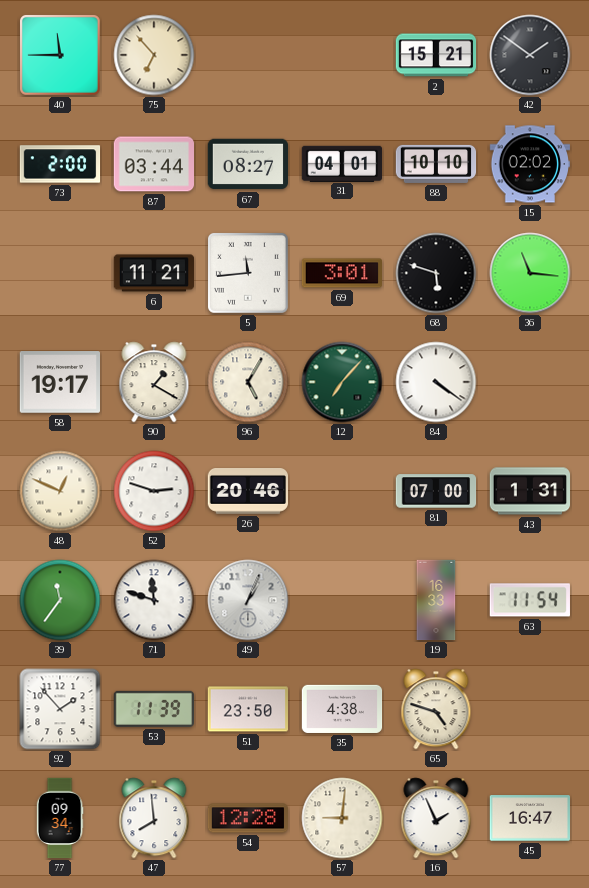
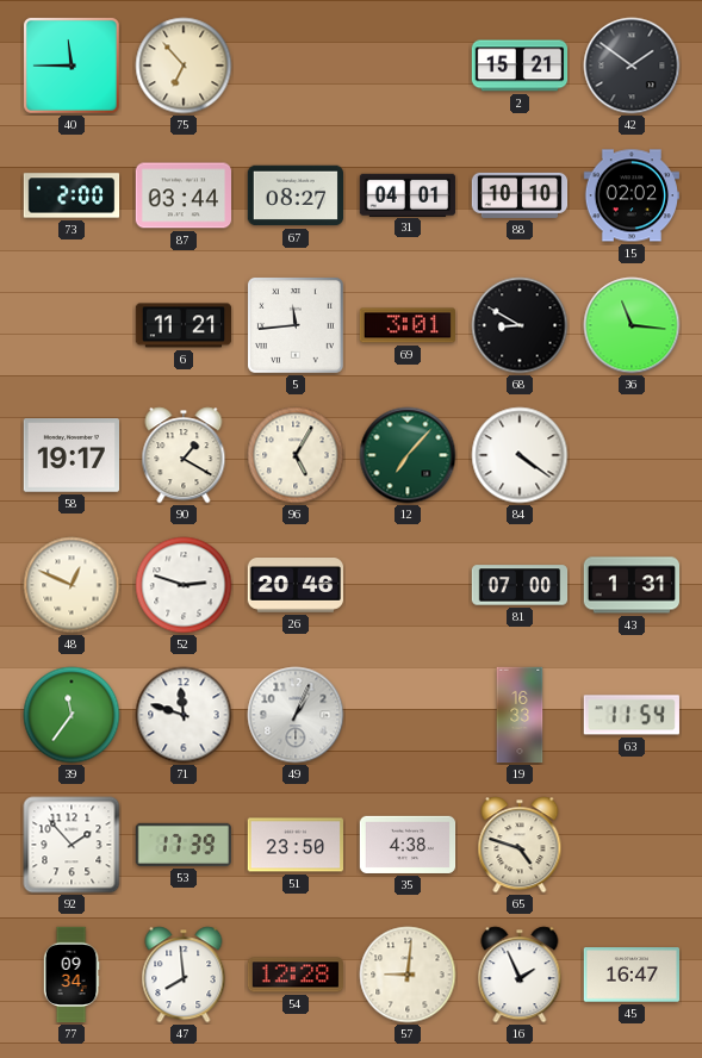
68: 5:48 -> 8:50
53: 11:39 -> 17:39
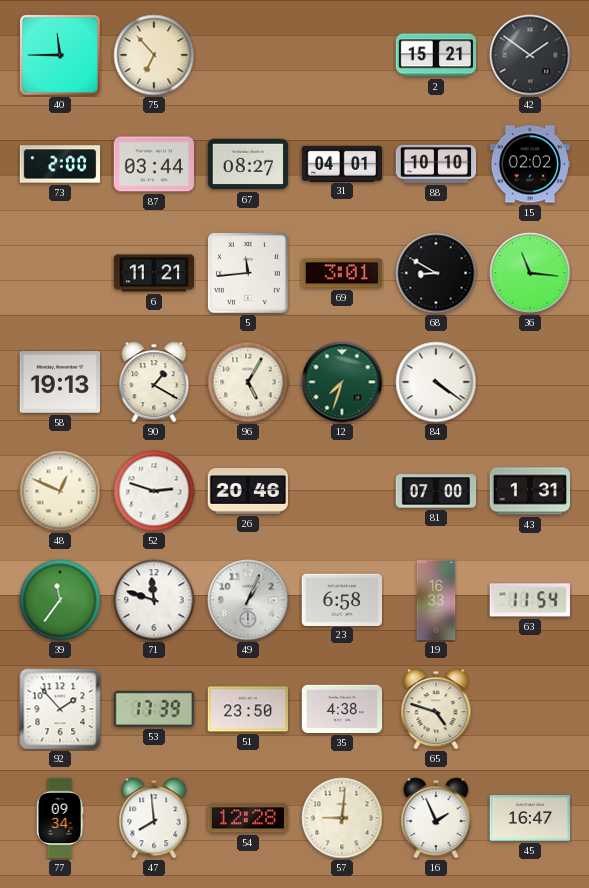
58: 19:17 -> 19:13
12: 7:07 -> 7:33
23: none -> 6:58
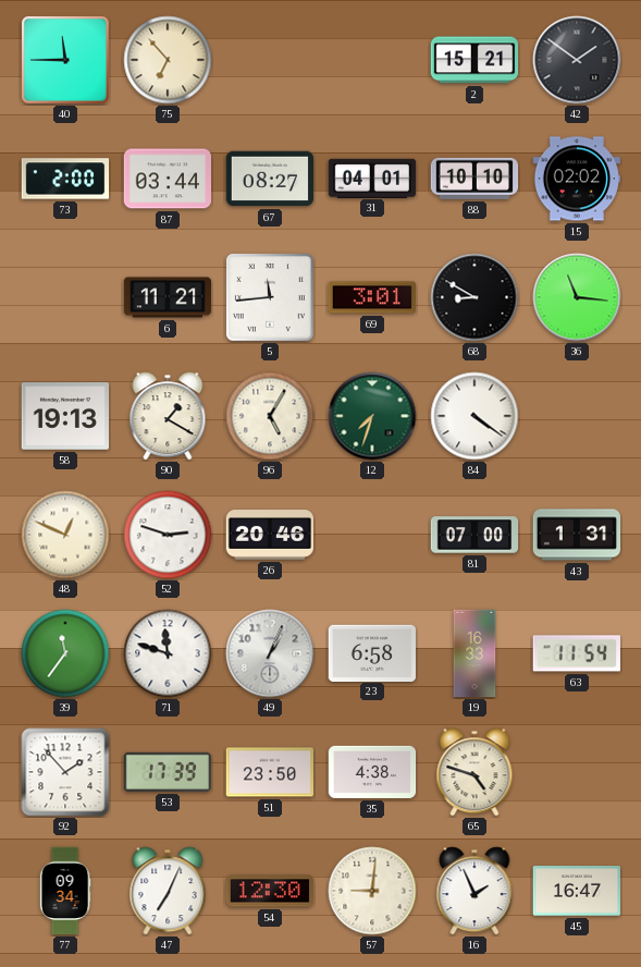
47: 7:59 -> 7:04
54: 12:28 -> 12:30
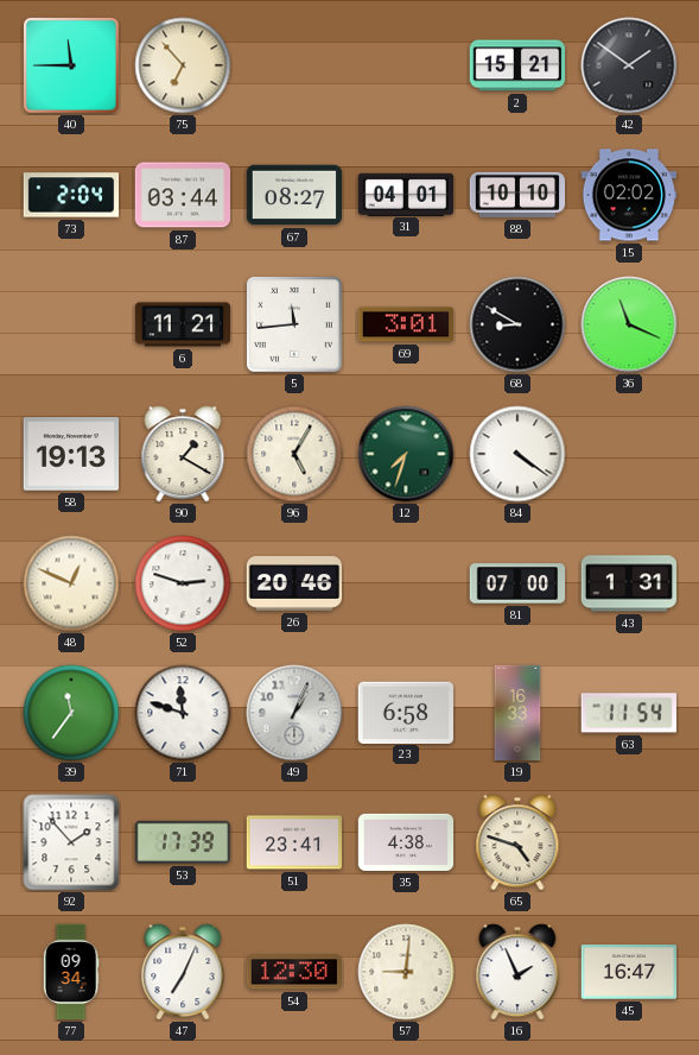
73: 2:00 -> 2:04
36: 11:16 -> 11:19
51: 23:50 -> 23:41
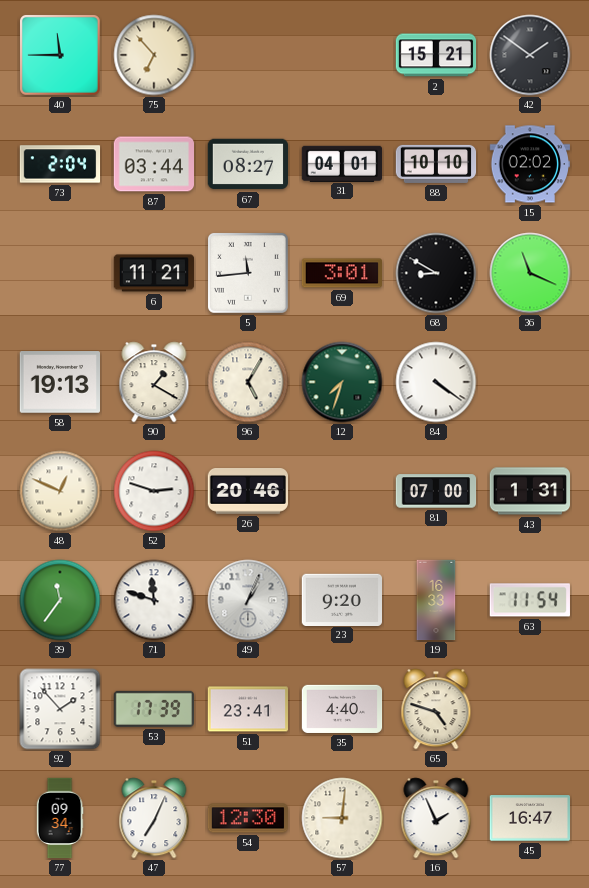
23: 6:58 -> 9:20
35: 4:38 -> 4:40
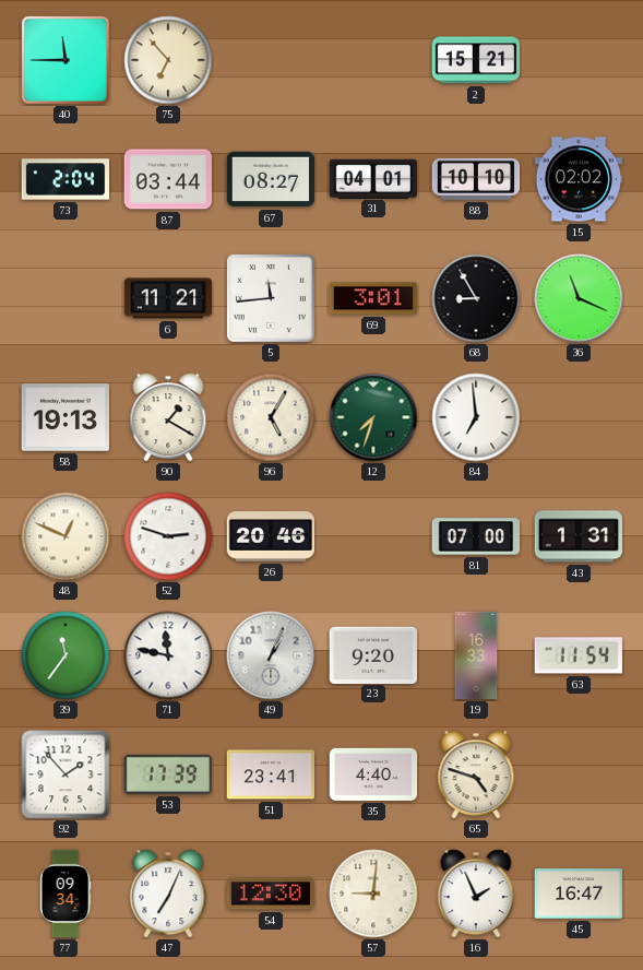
42: 1:51 -> none
68: 8:50 -> 8:55
84: 4:21 -> 6:59
71: 11:48 -> 11:47
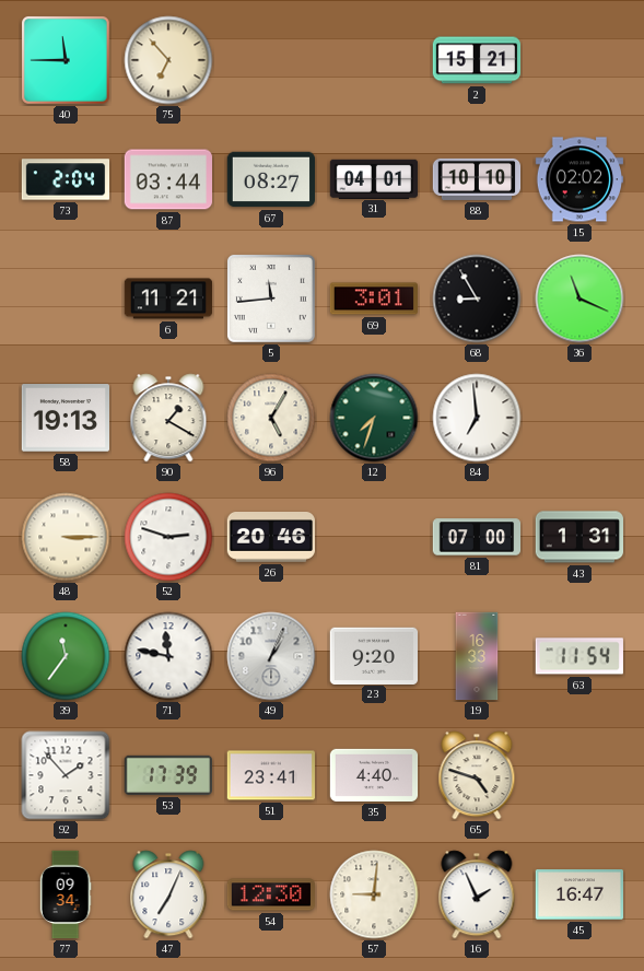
48: 12:49 -> 3:15
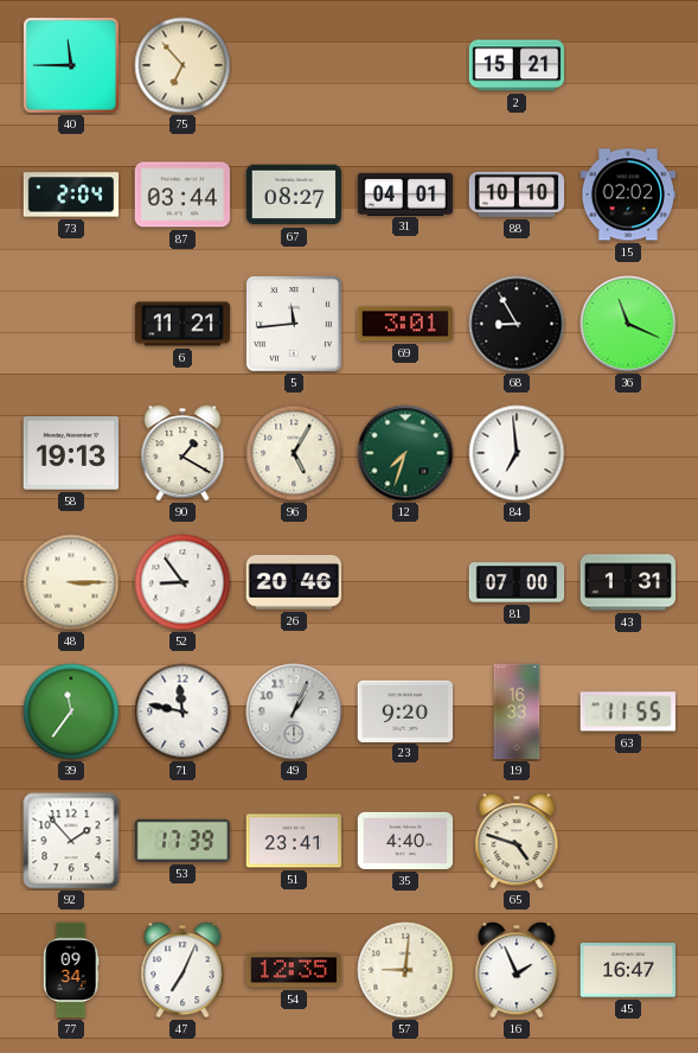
52: 2:48 -> 8:54
63: 11:54 -> 11:55
54: 12:30 -> 12:35
